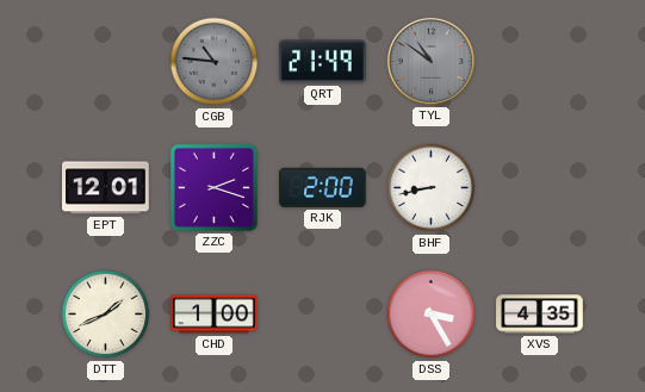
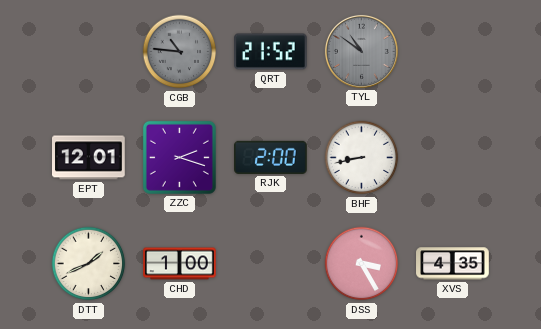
QRT: 21:49 -> 21:52
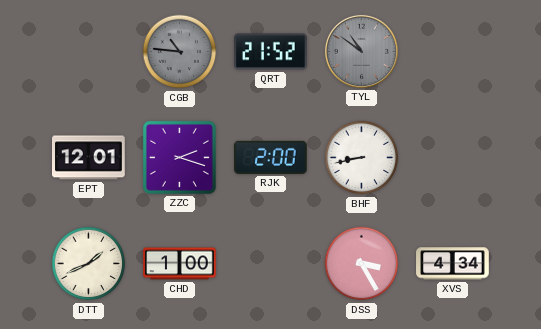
XVS: 4:35 -> 4:34
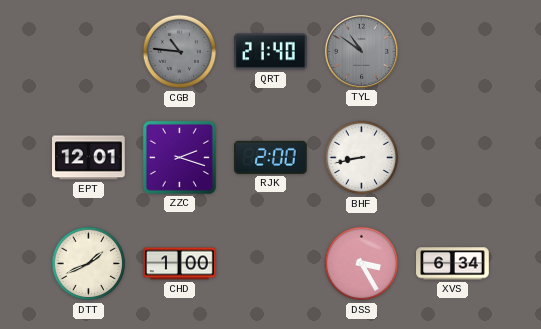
QRT: 21:52 -> 21:40
XVS: 4:34 -> 6:34
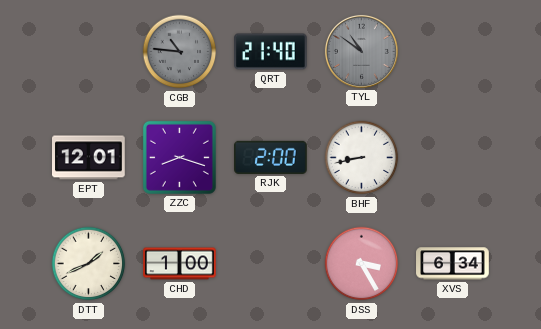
ZZC: 2:18 -> 8:18
